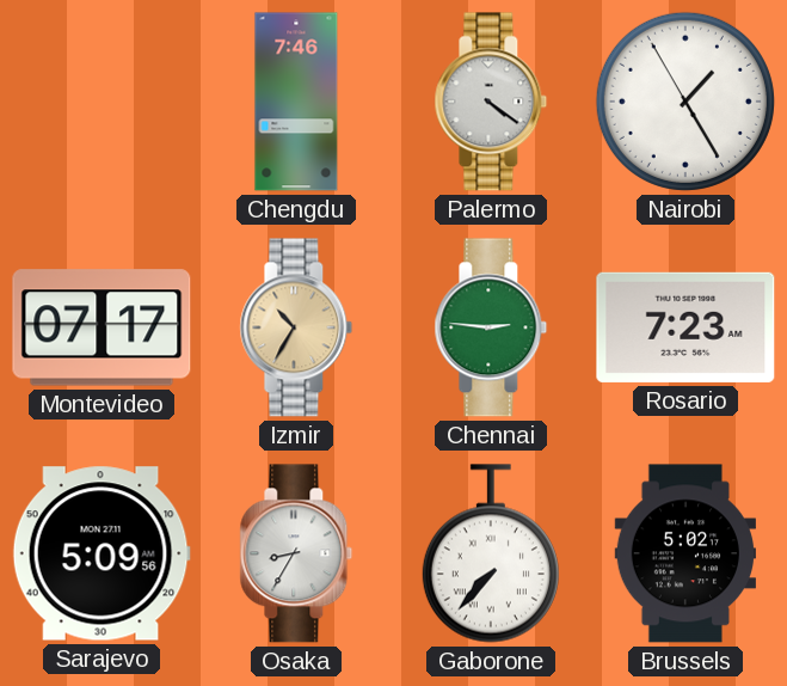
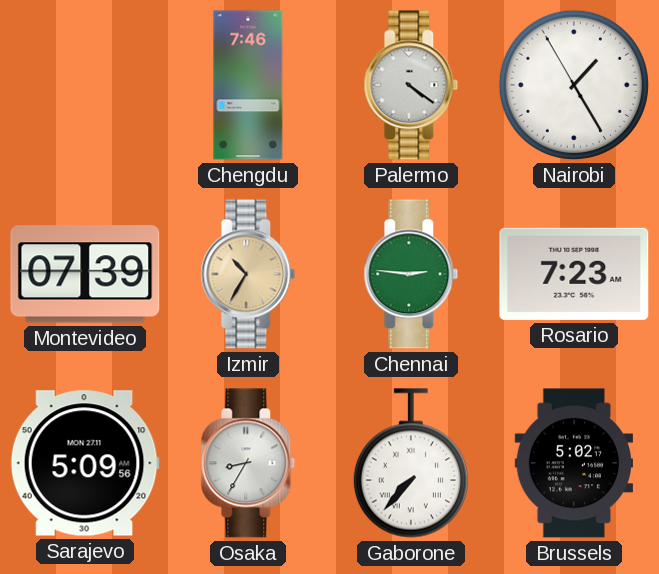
Montevideo: 07:17 -> 07:39
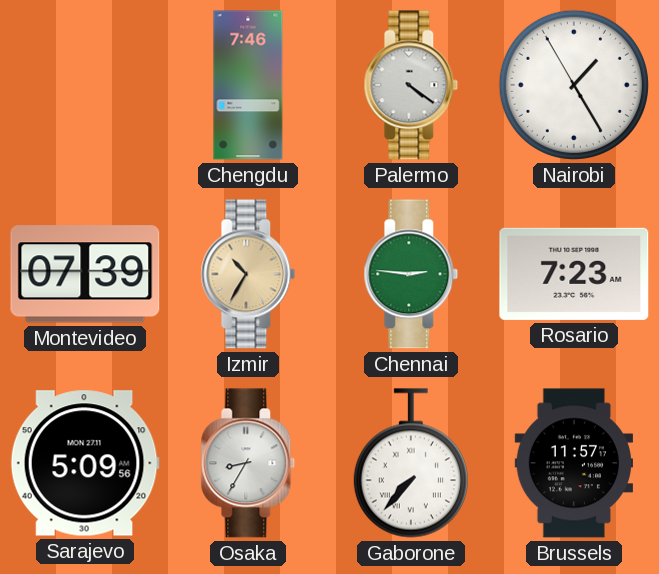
Brussels: 5:02 -> 11:57
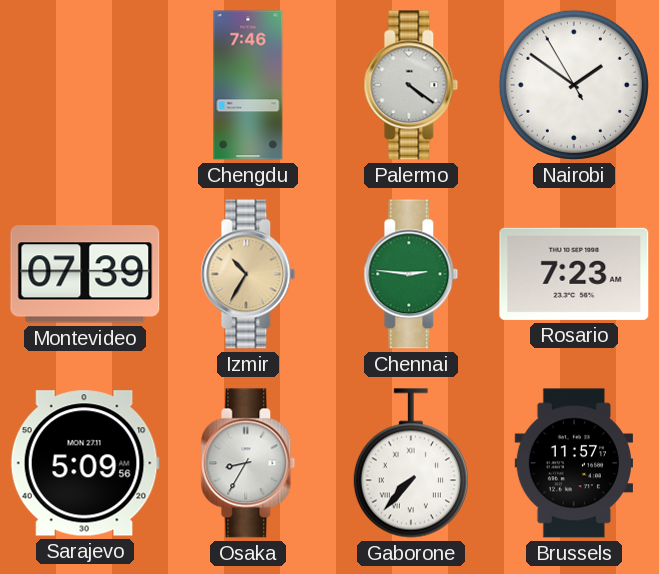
Nairobi: 1:24 -> 1:50
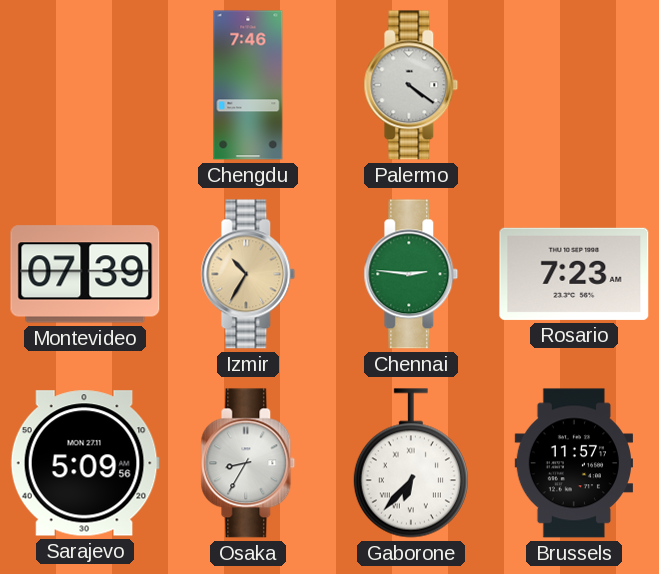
Nairobi: 1:50 -> none
Gaborone: 7:37 -> 6:37
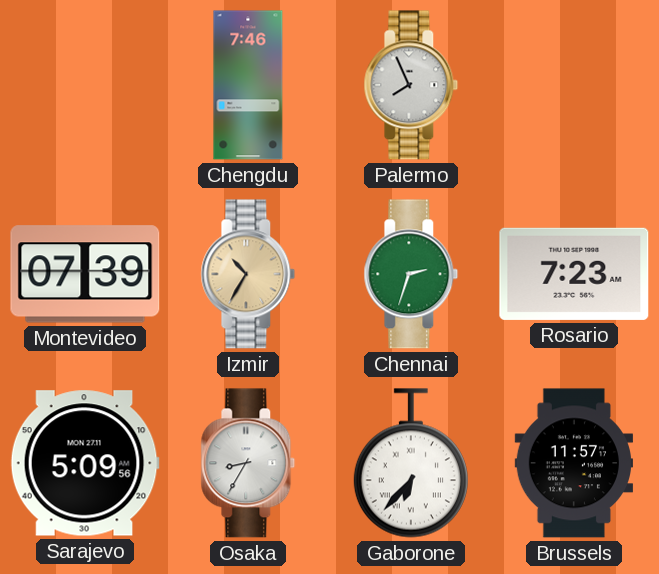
Palermo: 4:21 -> 7:56
Chennai: 2:46 -> 2:33
